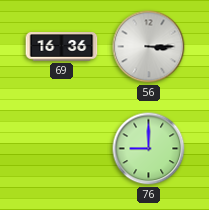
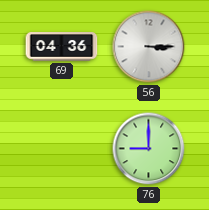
69: 16:36 -> 04:36
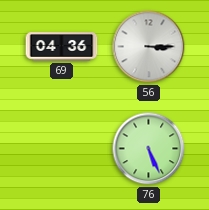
76: 9:00 -> 5:26
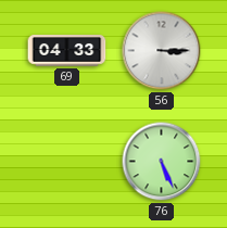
69: 04:36 -> 04:33
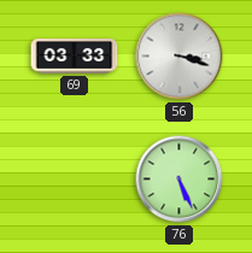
69: 04:33 -> 03:33
56: 3:15 -> 3:18
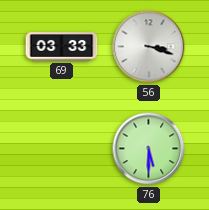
76: 5:26 -> 5:30
